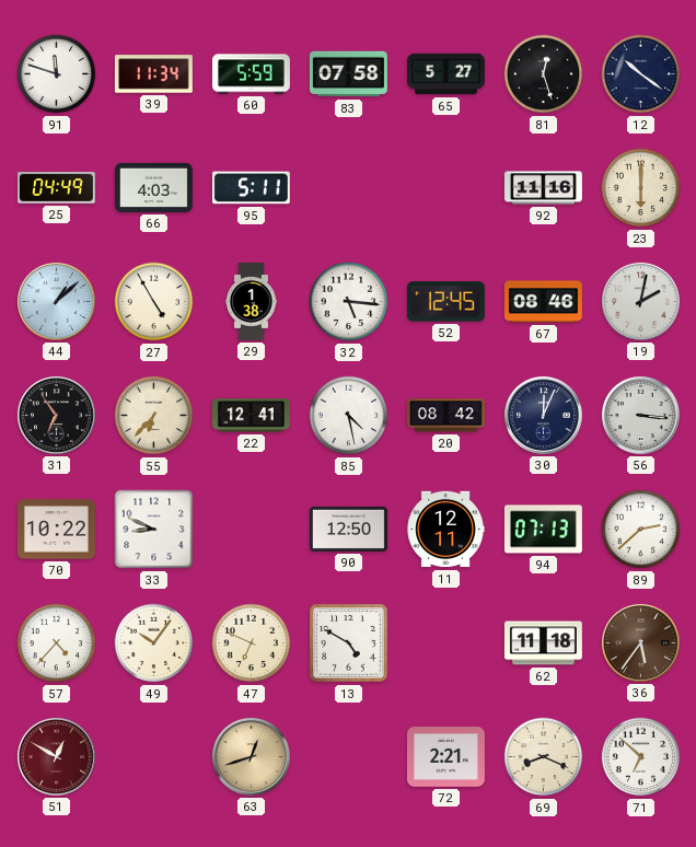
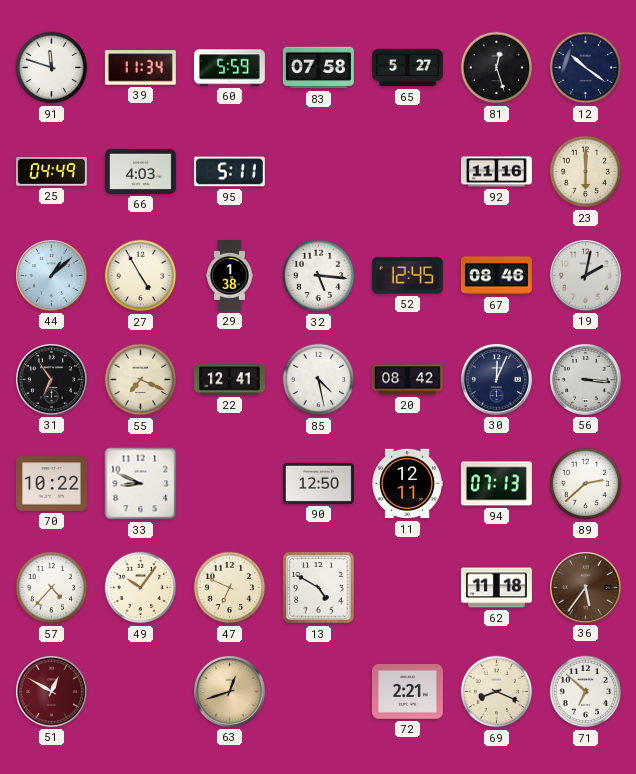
55: 6:37 -> 7:19
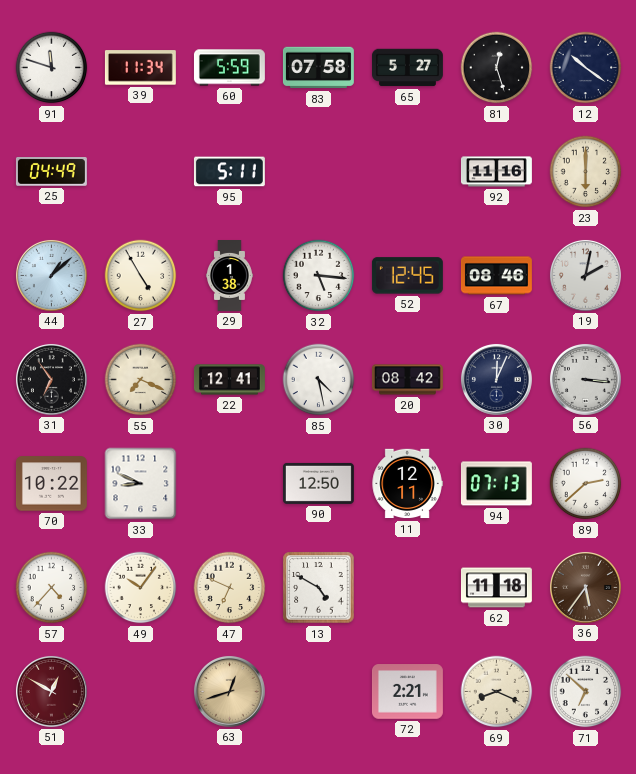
66: 4:03 -> none
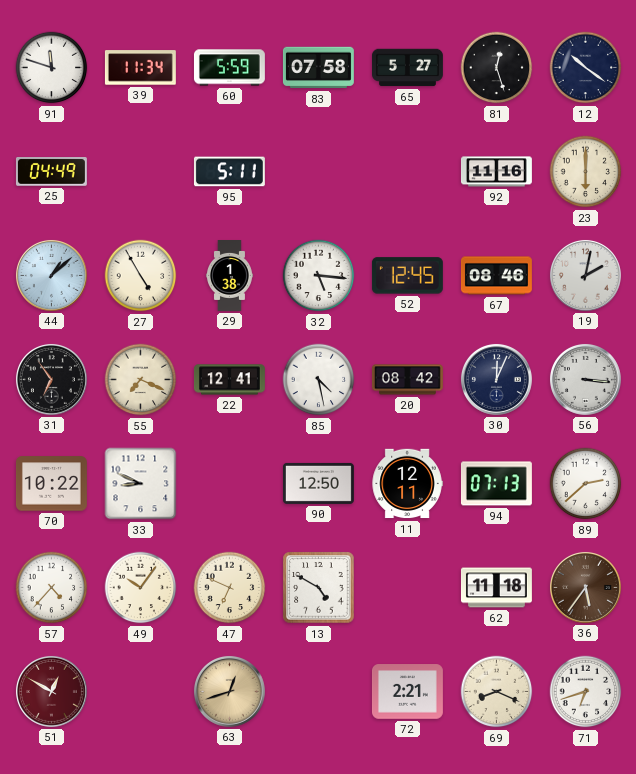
71: 6:52 -> 6:42
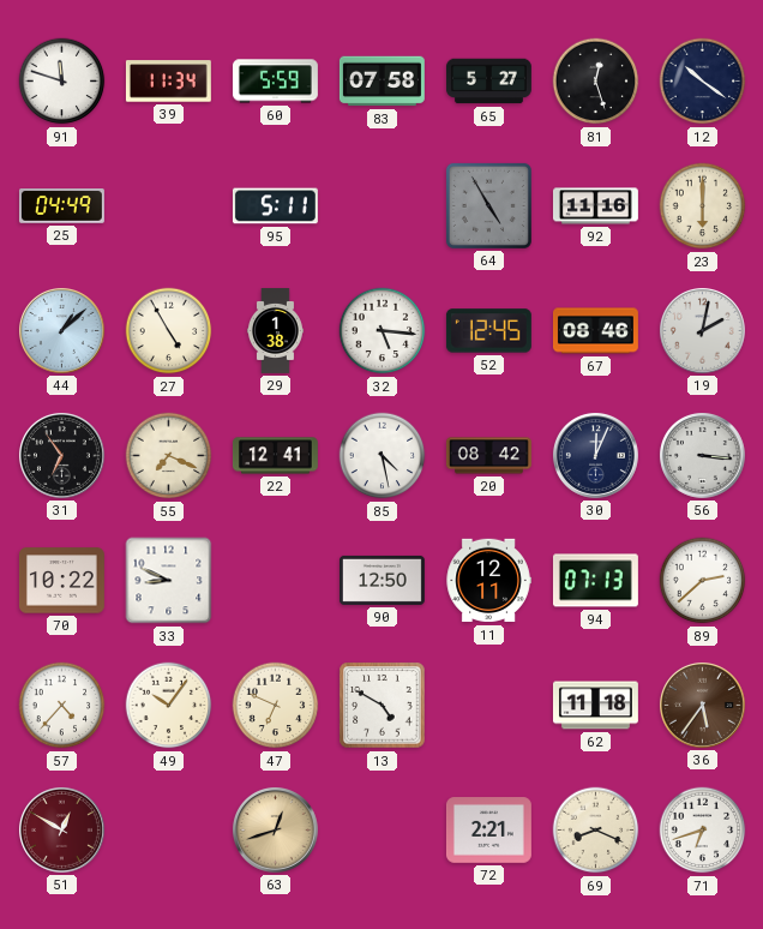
64: none -> 4:55
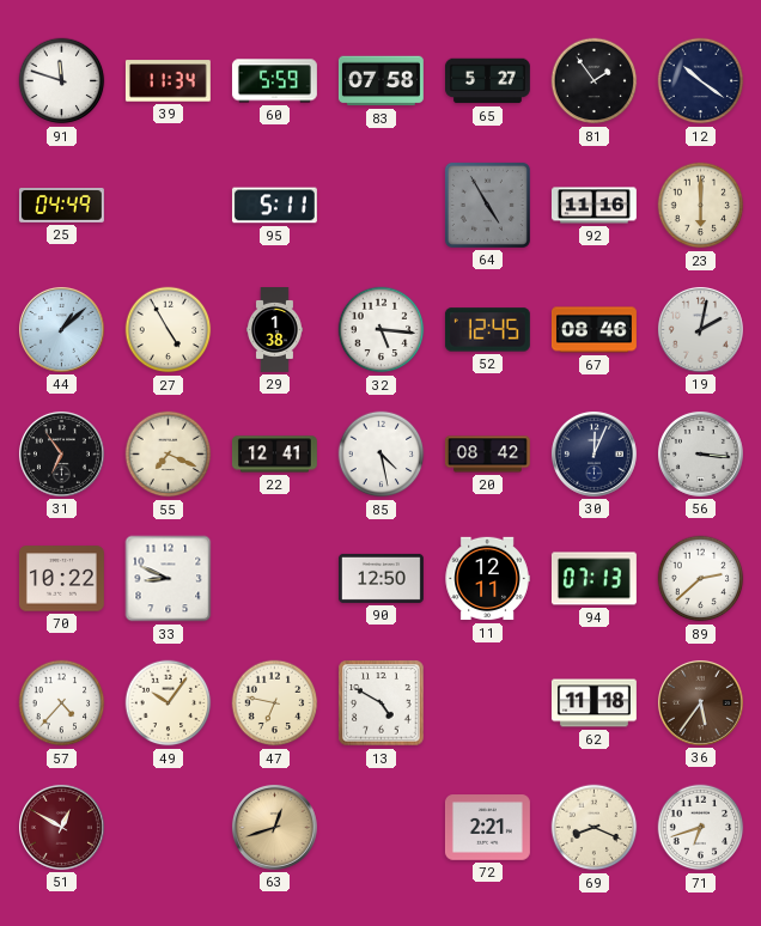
81: 12:27 -> 1:54
47: 6:49 -> 6:47
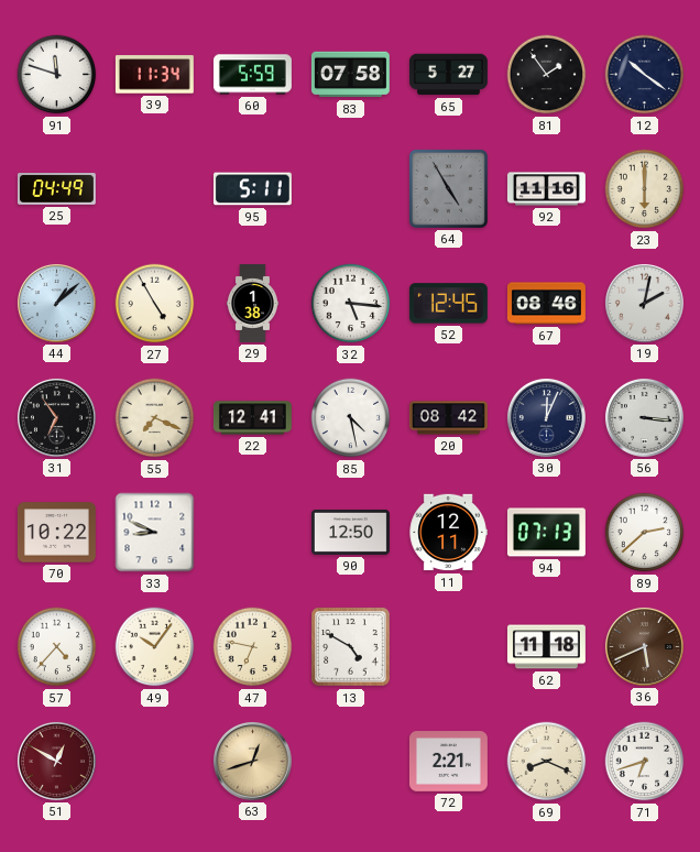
36: 5:36 -> 5:41
